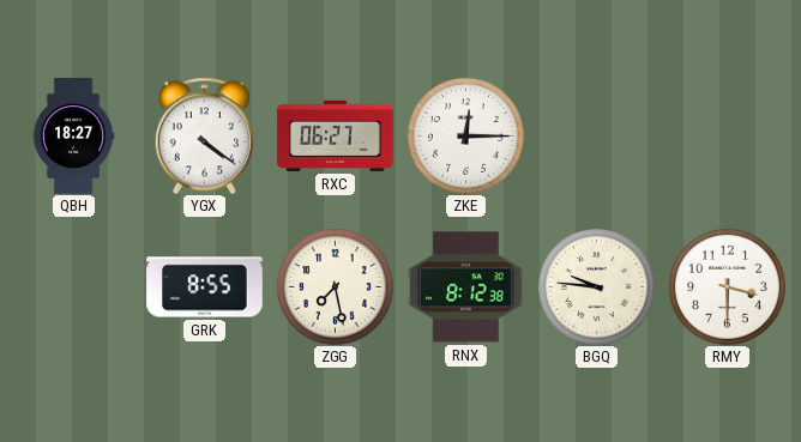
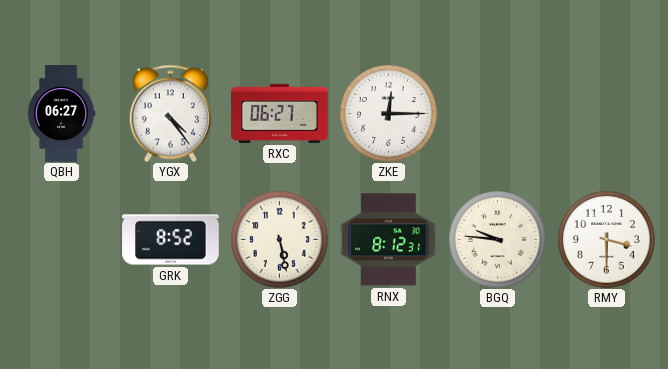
QBH: 18:27 -> 06:27
YGX: 4:21 -> 4:24
GRK: 8:55 -> 8:52
ZGG: 7:28 -> 5:28
RNX: 8:12:38 -> 8:12:31
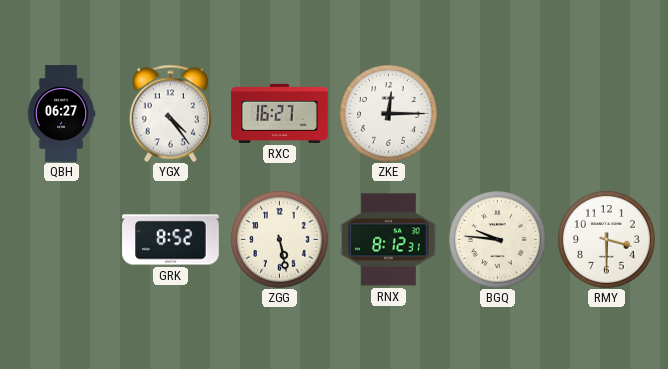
RXC: 06:27 -> 16:27
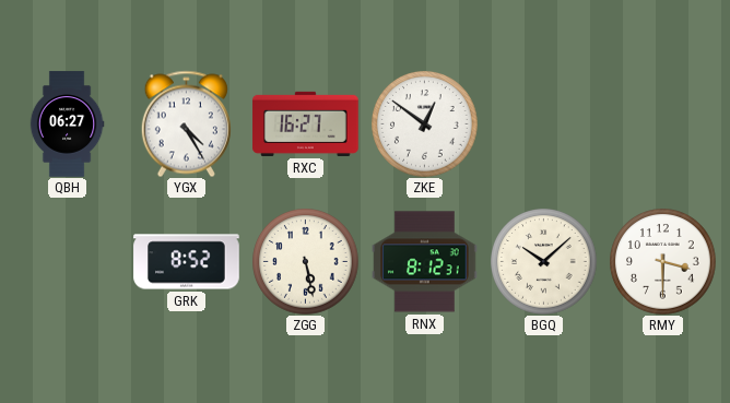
YGX: 4:24 -> 4:25
ZKE: 12:15 -> 12:51
BGQ: 9:46 -> 10:08
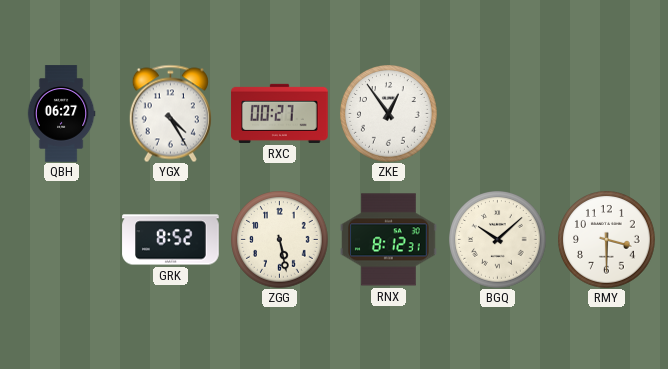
RXC: 16:27 -> 00:27
ZKE: 12:51 -> 12:54
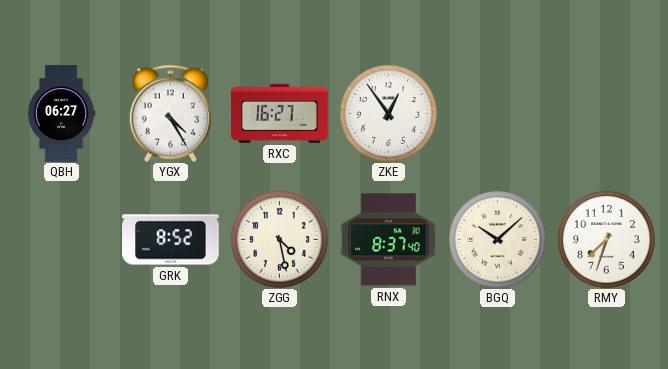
RXC: 00:27 -> 16:27
ZGG: 5:28 -> 4:28
RNX: 8:12 -> 8:37
RMY: 3:30 -> 7:33
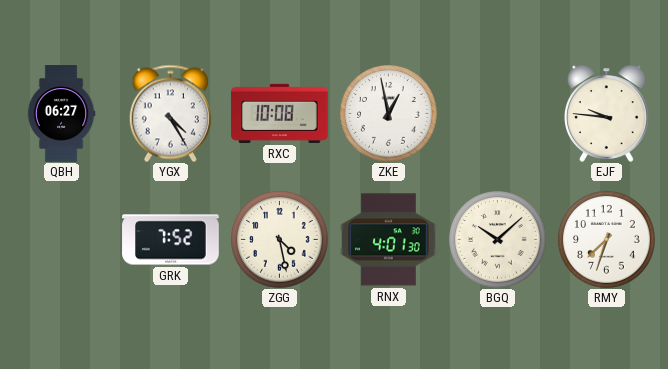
RXC: 16:27 -> 10:08
ZKE: 12:54 -> 12:58
EJF: none -> 9:46
GRK: 8:52 -> 7:52
RNX: 8:37 -> 4:01
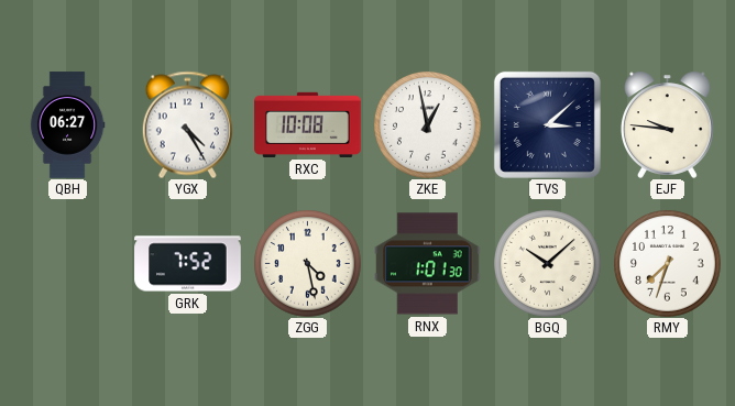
TVS: none -> 3:08
RNX: 4:01 -> 1:01
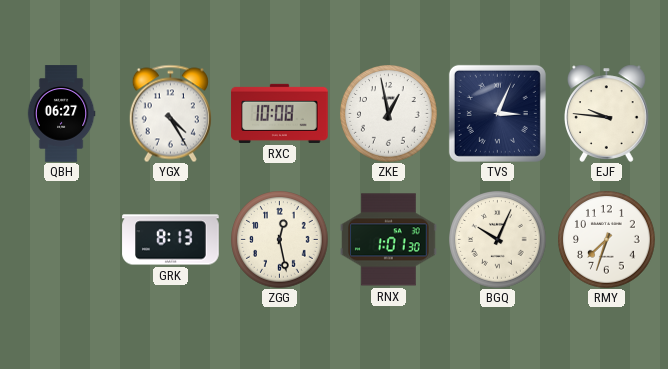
TVS: 3:08 -> 3:04
GRK: 7:52 -> 8:13
ZGG: 4:28 -> 12:28
BGQ: 10:08 -> 10:04
